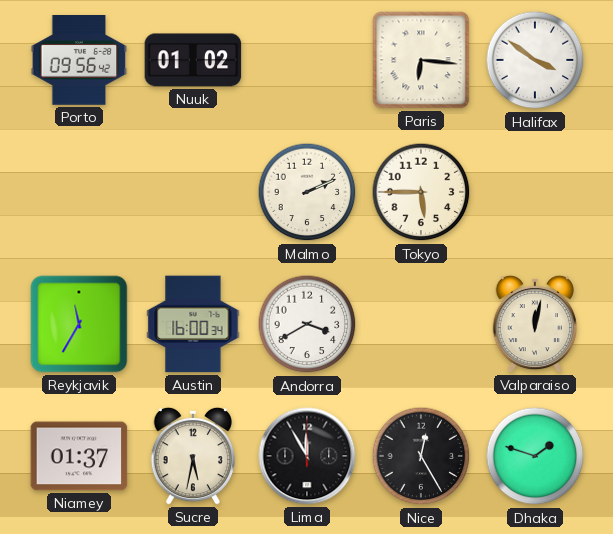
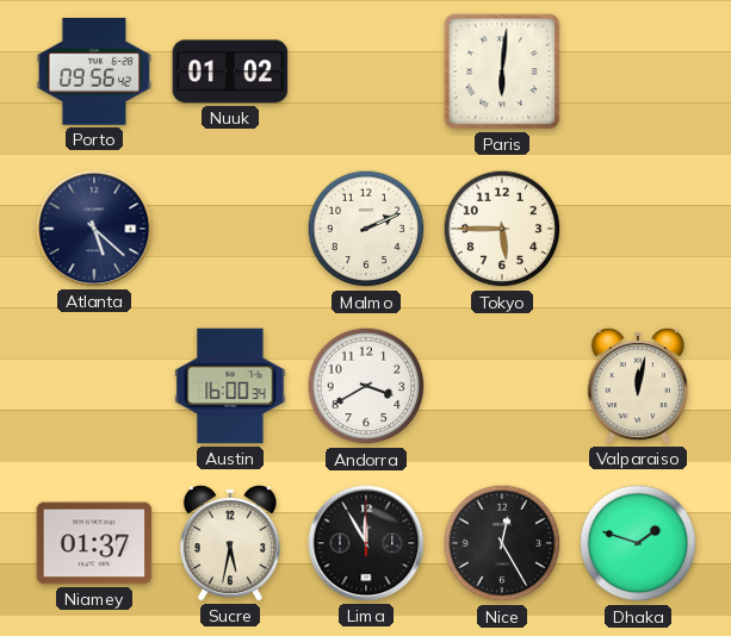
Paris: 6:16 -> 6:01
Halifax: 3:51 -> none
Atlanta: none -> 5:22
Reykjavik: 11:35 -> none
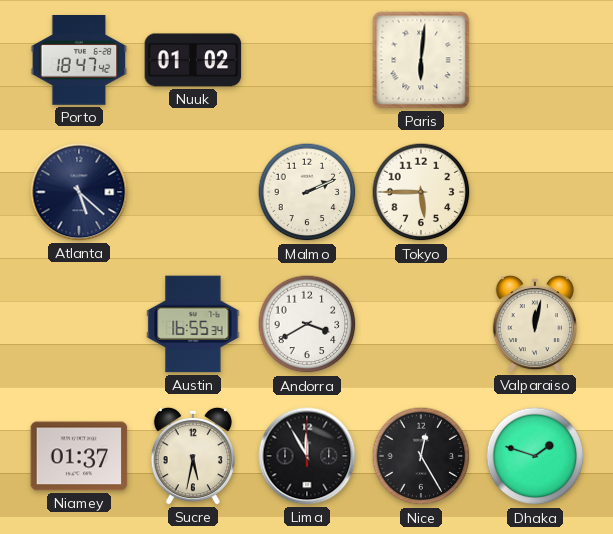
Porto: 09:56 -> 18:47
Austin: 16:00 -> 16:55
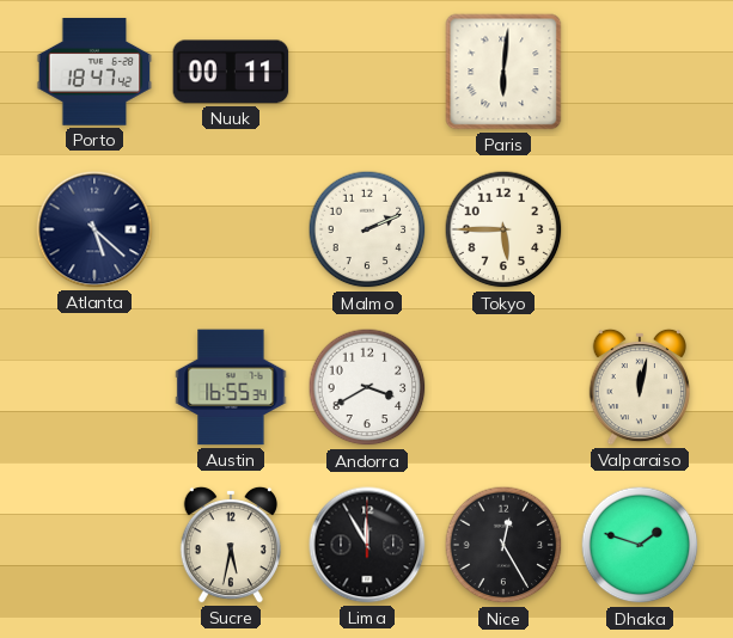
Nuuk: 01:02 -> 00:11
Niamey: 01:37 -> none
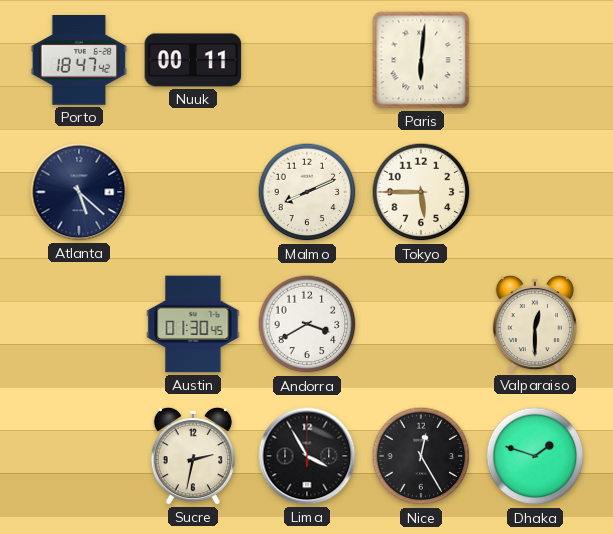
Malmo: 2:11 -> 8:11
Austin: 16:55 -> 01:30
Valparaiso: 12:02 -> 12:30
Sucre: 5:32 -> 2:32
Lima: 11:55 -> 3:55
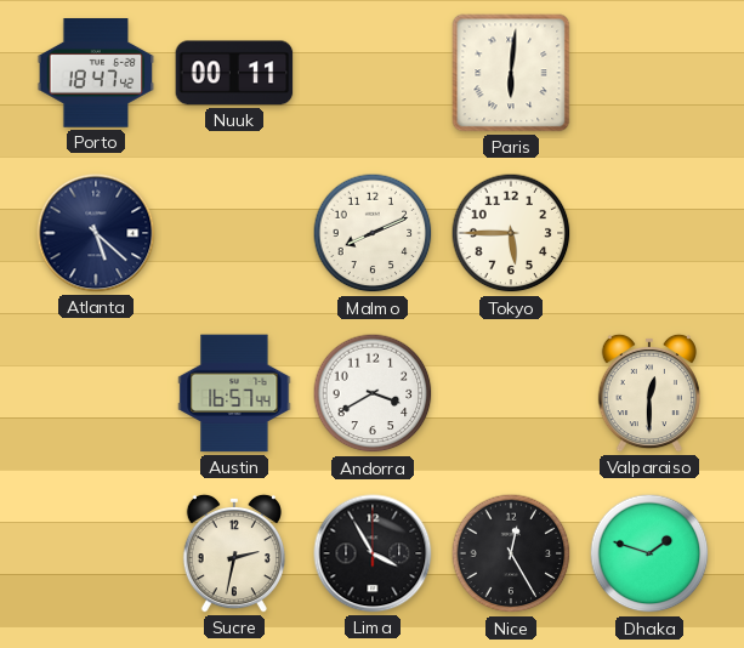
Austin: 01:30 -> 16:57
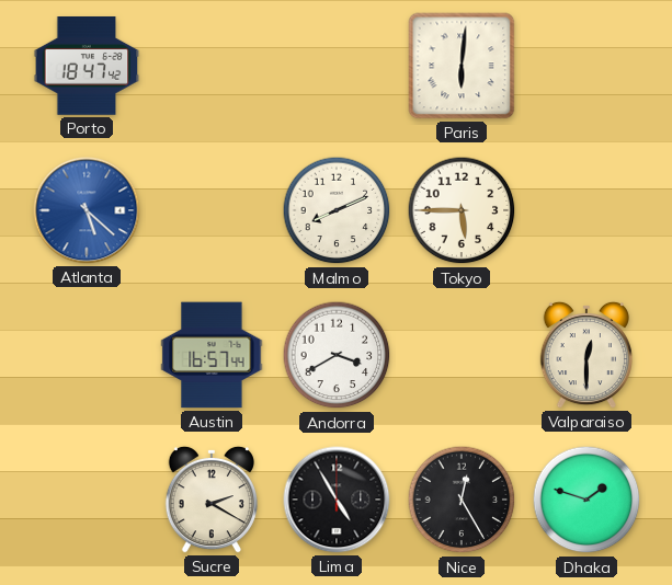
Nuuk: 00:11 -> none
Atlanta dial: navy -> blue
Sucre: 2:32 -> 2:20
Lima: 3:55 -> 4:55
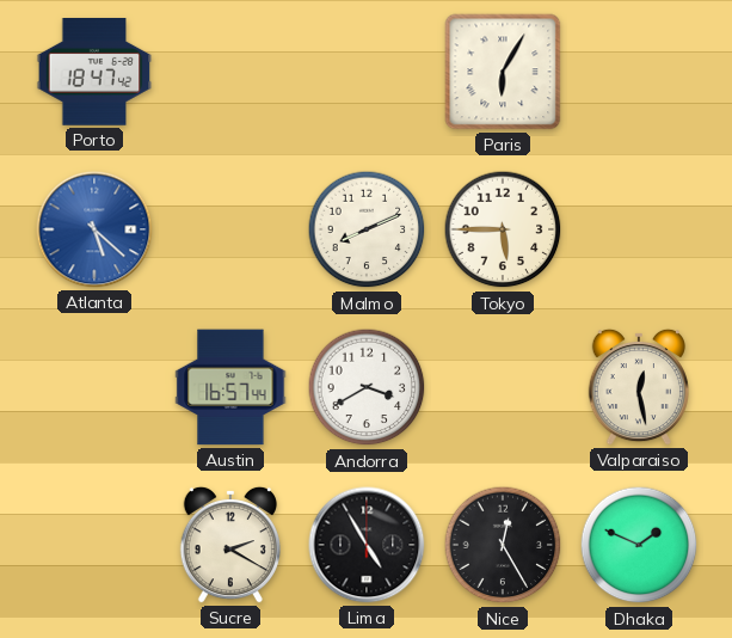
Paris: 6:01 -> 6:05
Valparaiso: 12:30 -> 12:28
Dhaka: 1:48 -> 1:49
